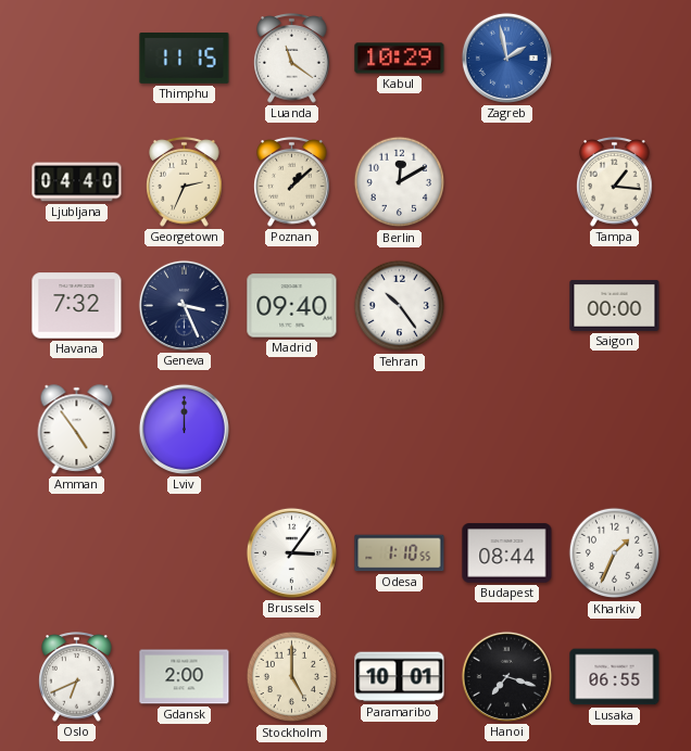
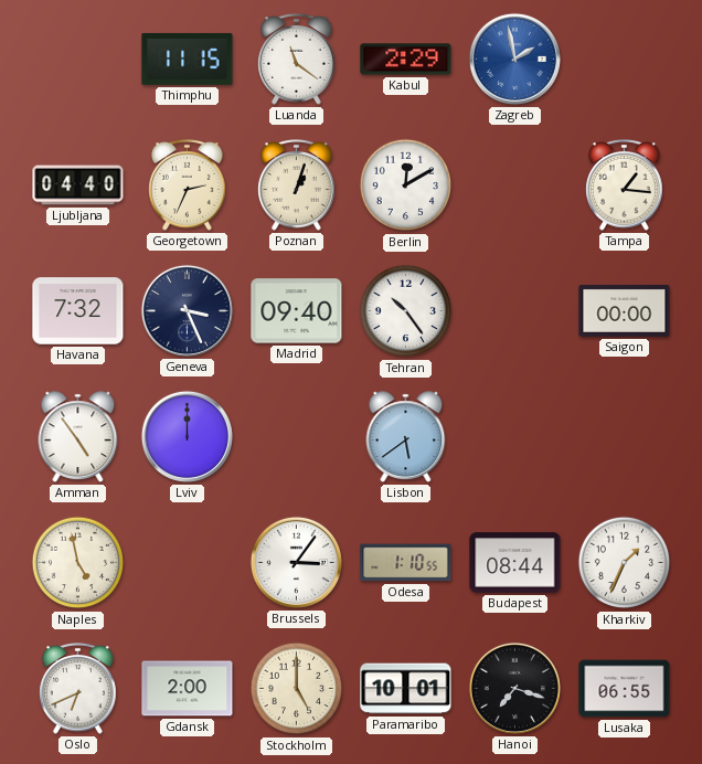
Kabul: 10:29 -> 2:29
Poznan: 1:08 -> 1:03
Lisbon: none -> 5:39
Naples: none -> 4:58
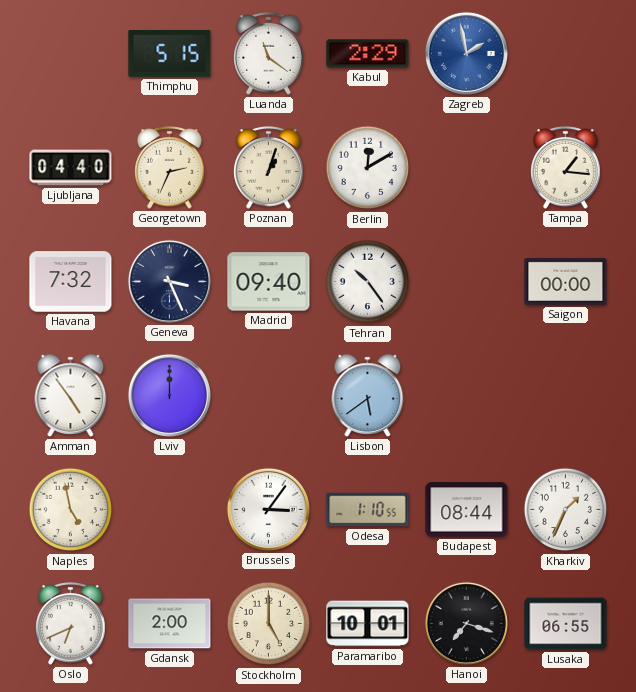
Thimphu: 11:15 -> 5:15
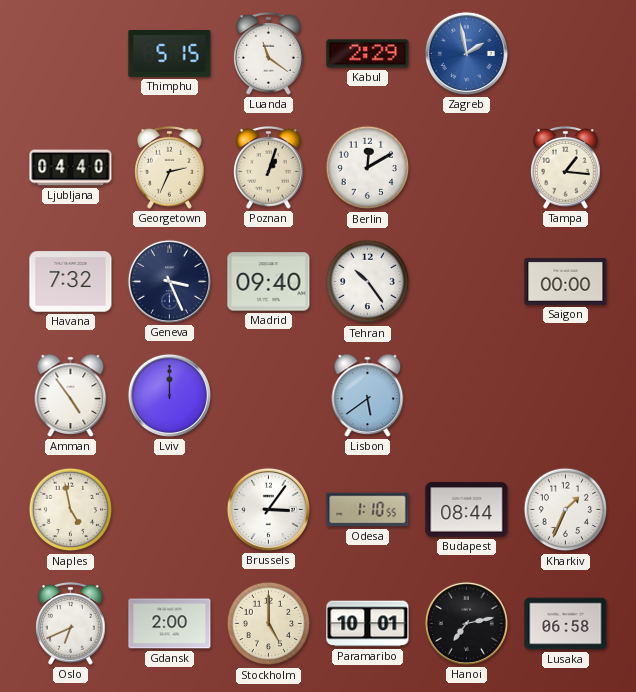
Hanoi: 7:18 -> 7:13
Lusaka: 06:55 -> 06:58
